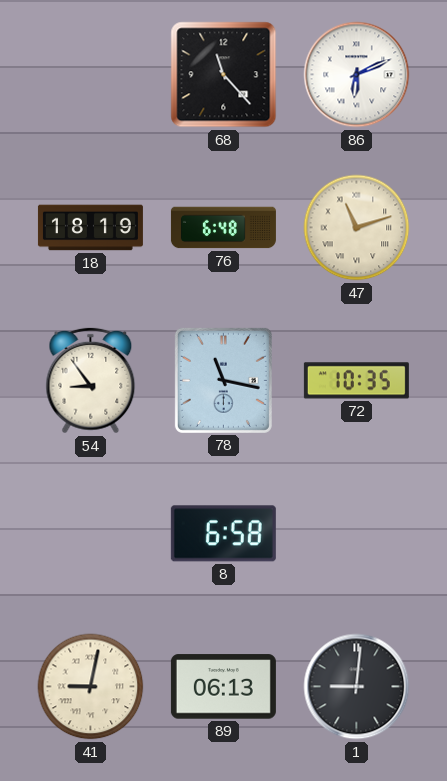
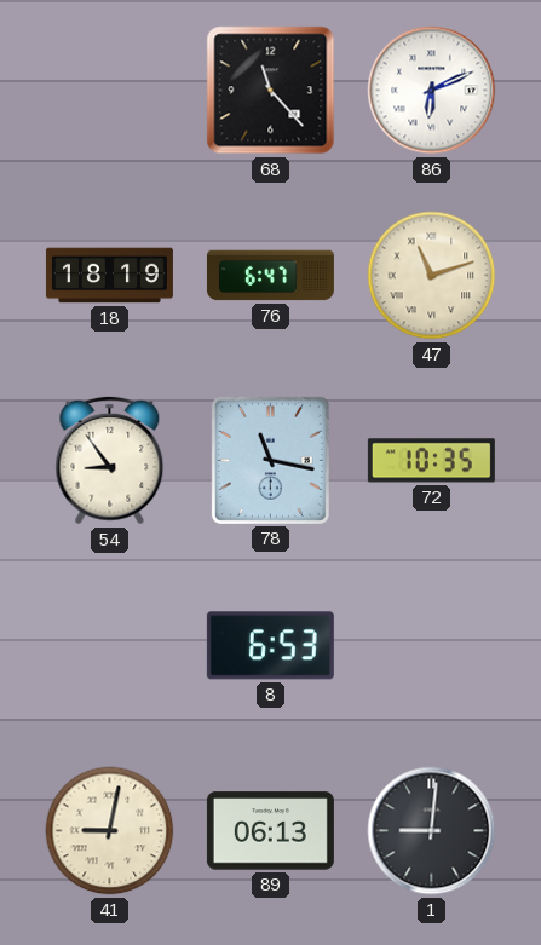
76: 6:48 -> 6:47
8: 6:58 -> 6:53
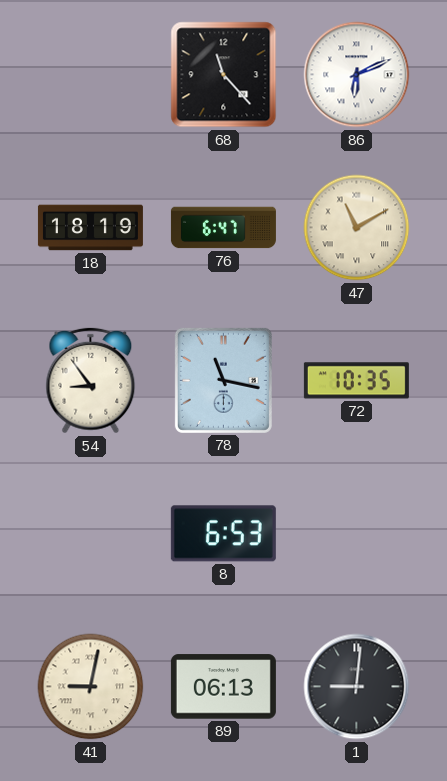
47: 11:12 -> 11:10
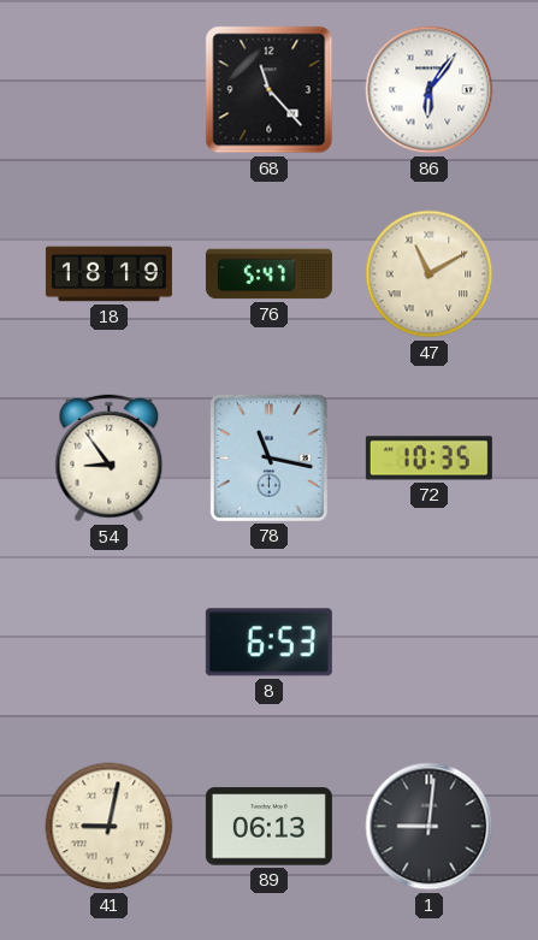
86: 6:11 -> 6:06
76: 6:47 -> 5:47
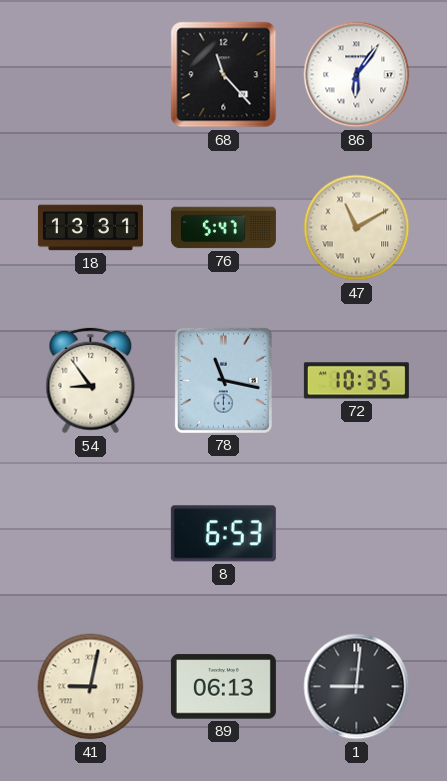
18: 18:19 -> 13:31
